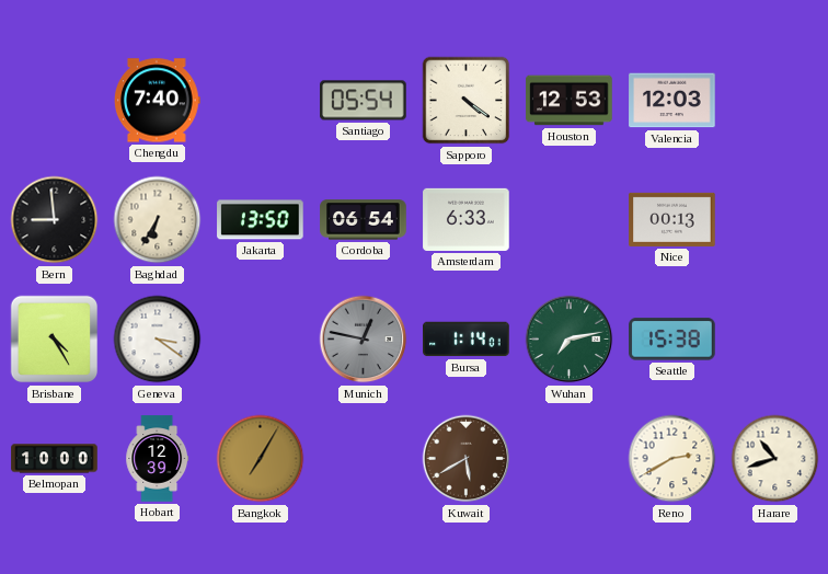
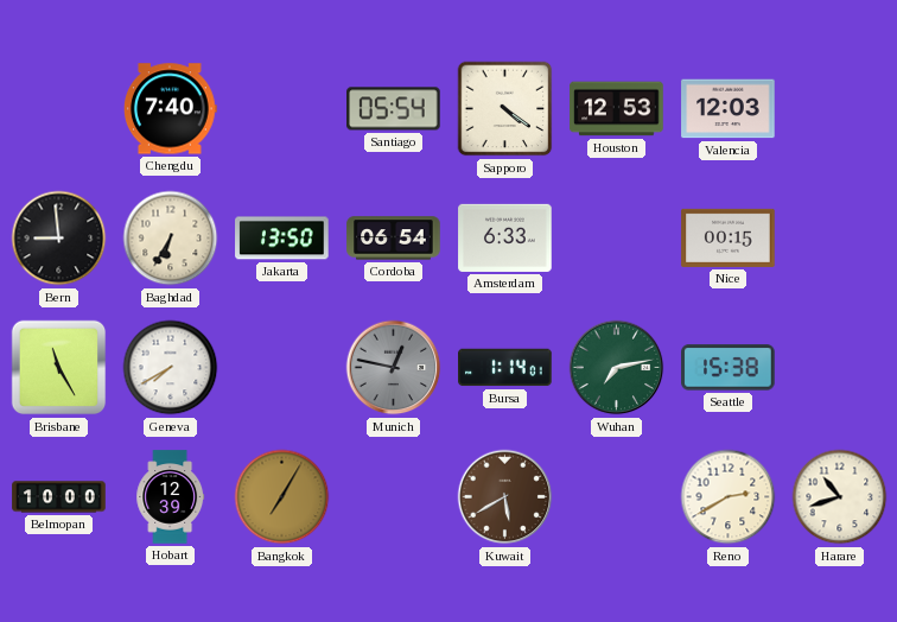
Nice: 00:13 -> 00:15
Brisbane: 4:25 -> 11:25
Geneva: 3:21 -> 7:40
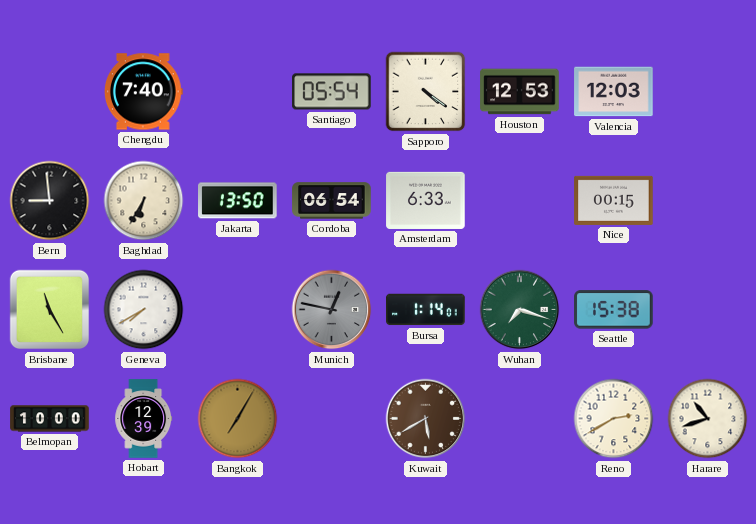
Wuhan: 7:13 -> 7:18
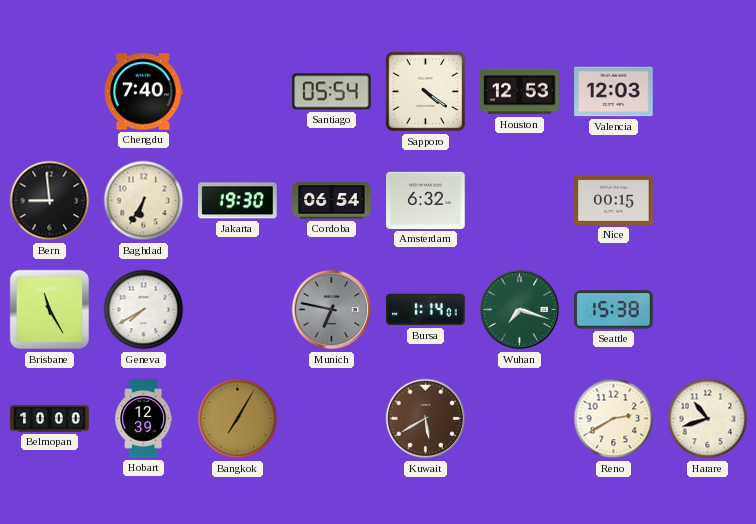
Jakarta: 13:50 -> 19:30
Amsterdam: 6:33 -> 6:32
Munich: 12:47 -> 6:47
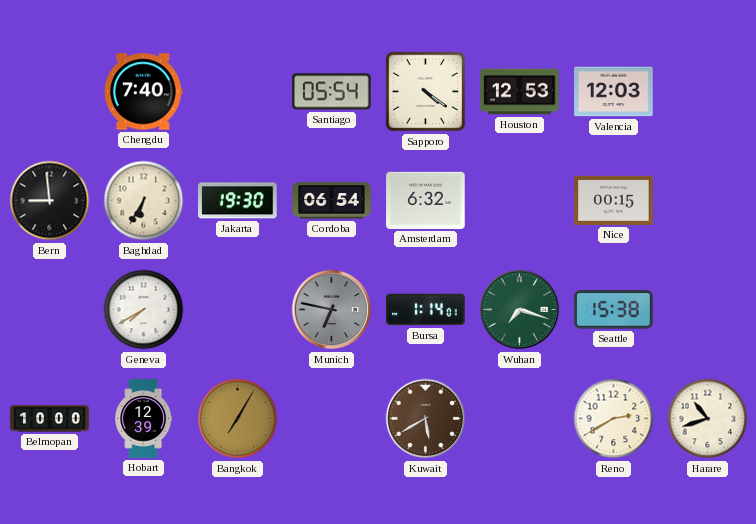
Brisbane: 11:25 -> none
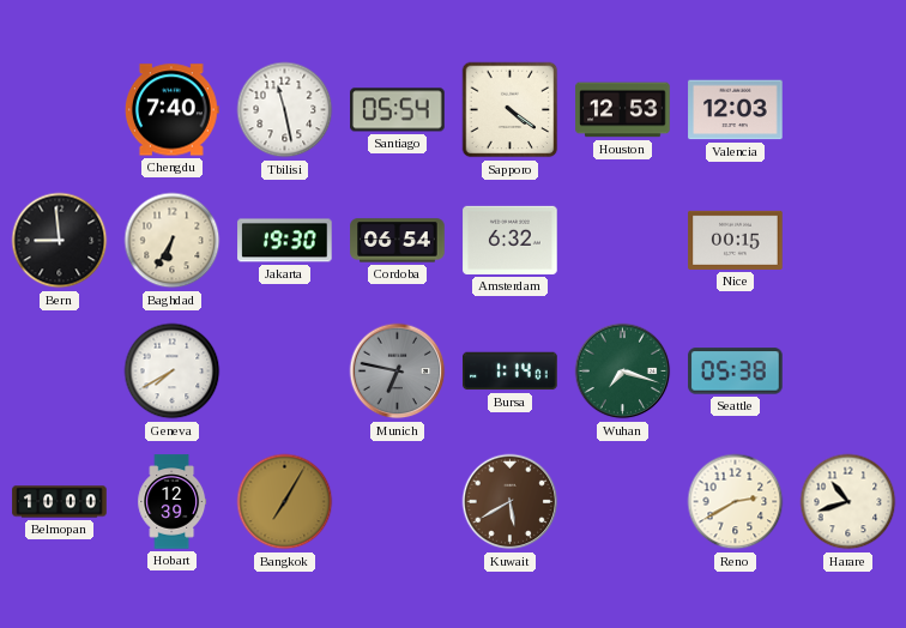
Tbilisi: none -> 11:28
Seattle: 15:38 -> 05:38
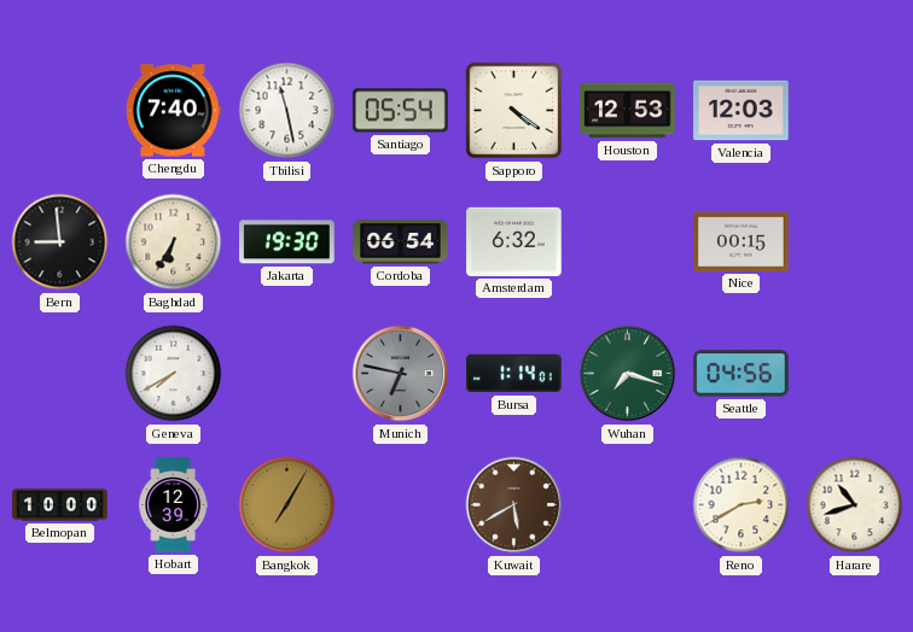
Seattle: 05:38 -> 04:56
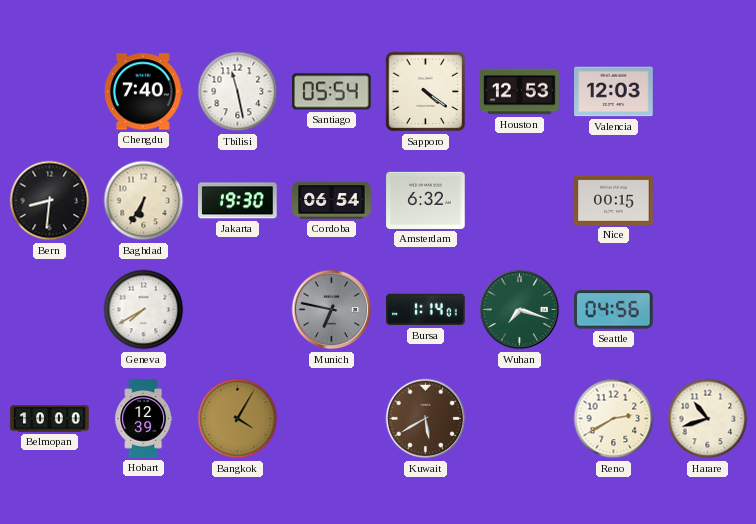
Bern: 8:59 -> 8:31
Bangkok: 7:05 -> 4:05
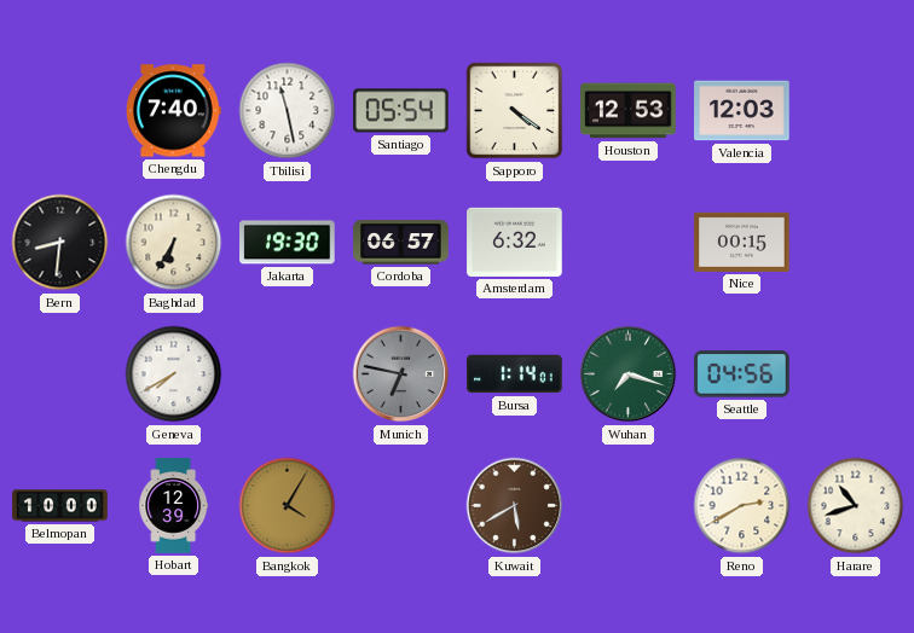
Cordoba: 06:54 -> 06:57
